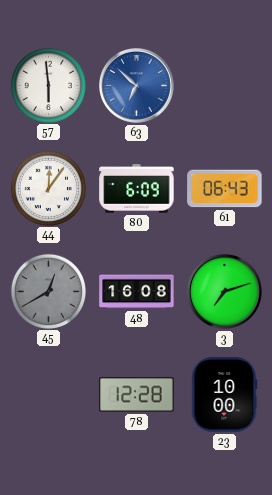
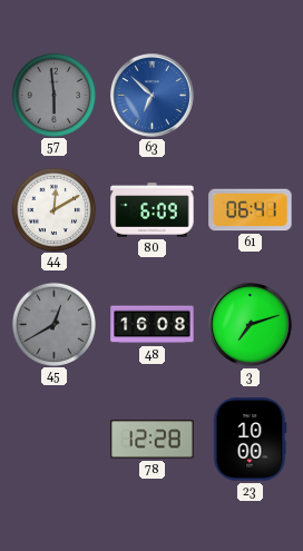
57 dial: white -> grey
44: 12:06 -> 12:10
61: 06:43 -> 06:41
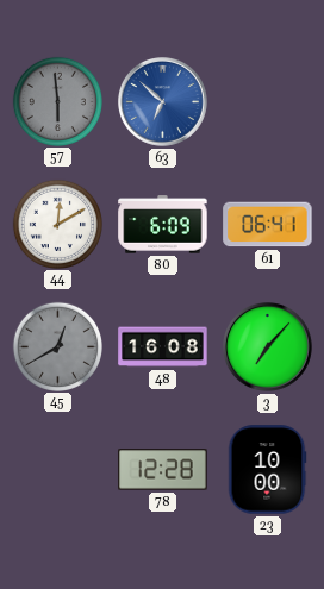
3: 7:12 -> 7:07
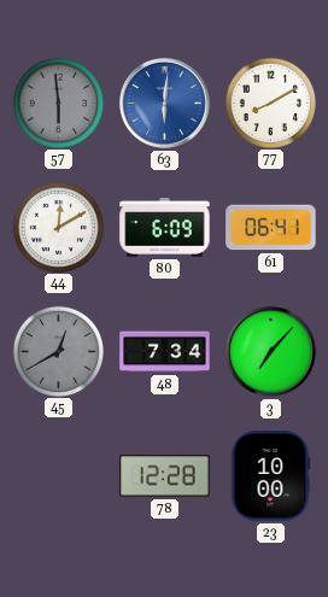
63: 6:52 -> 6:01
77: none -> 8:10
48: 16:08 -> 7:34
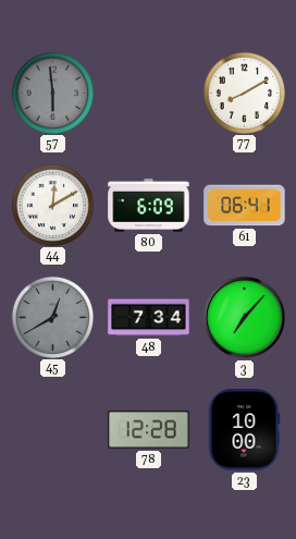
63: 6:01 -> none
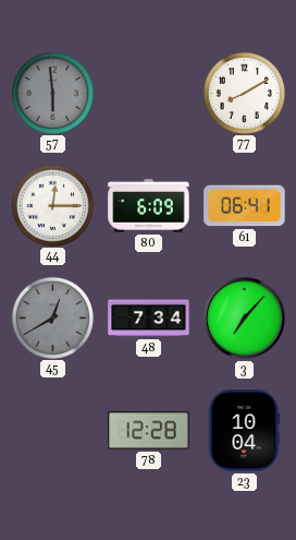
44: 12:10 -> 12:15
23: 10:00 -> 10:04
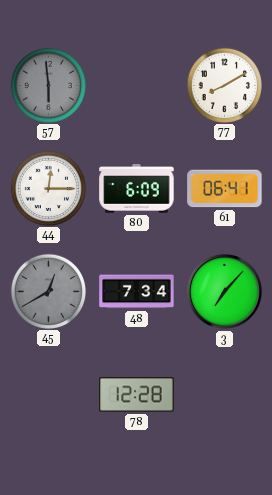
23: 10:04 -> none
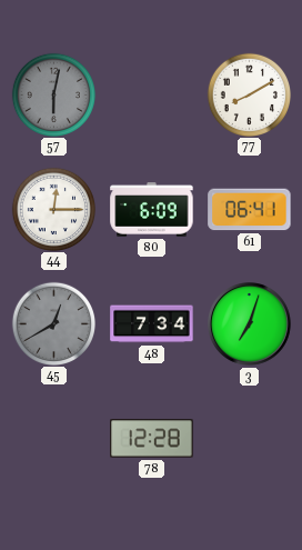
57: 5:59 -> 6:02
3: 7:07 -> 7:03
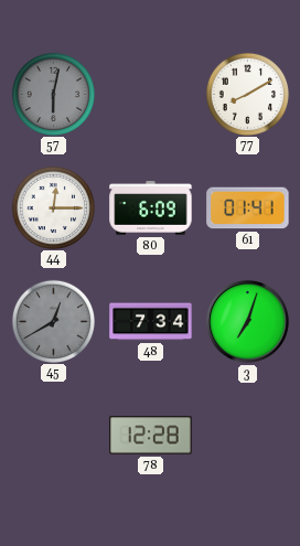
61: 06:41 -> 01:41
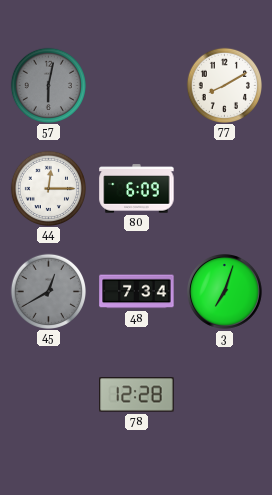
61: 01:41 -> none
